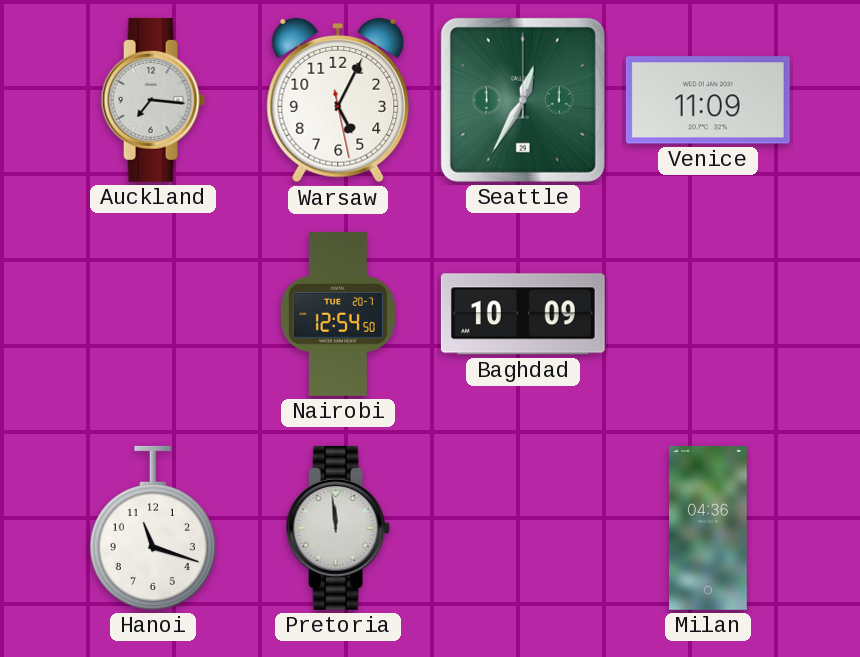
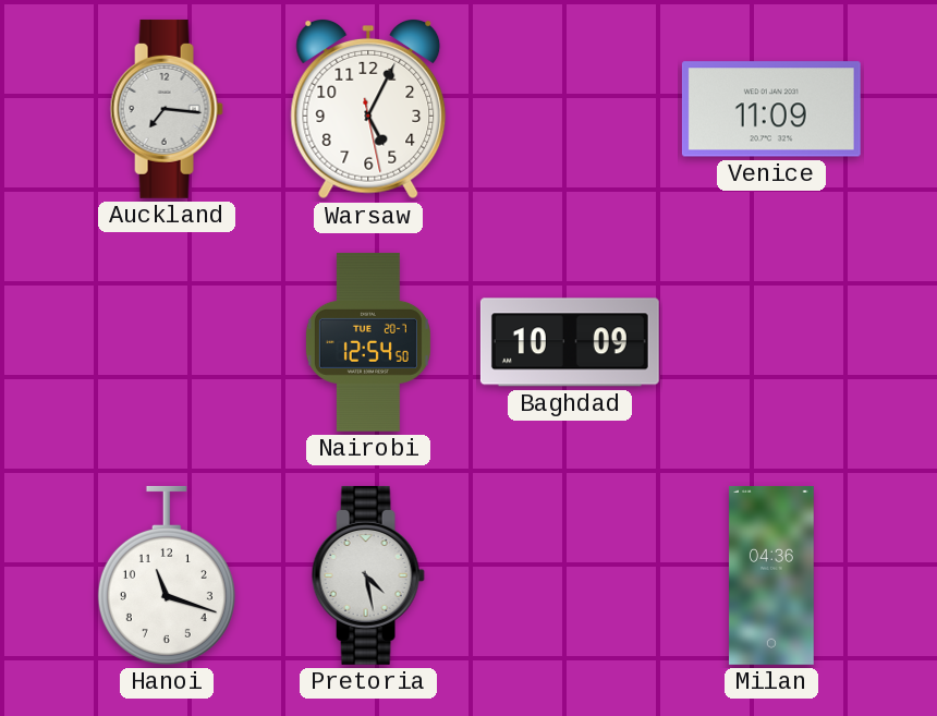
Seattle: 12:35 -> none
Pretoria: 11:59 -> 4:28
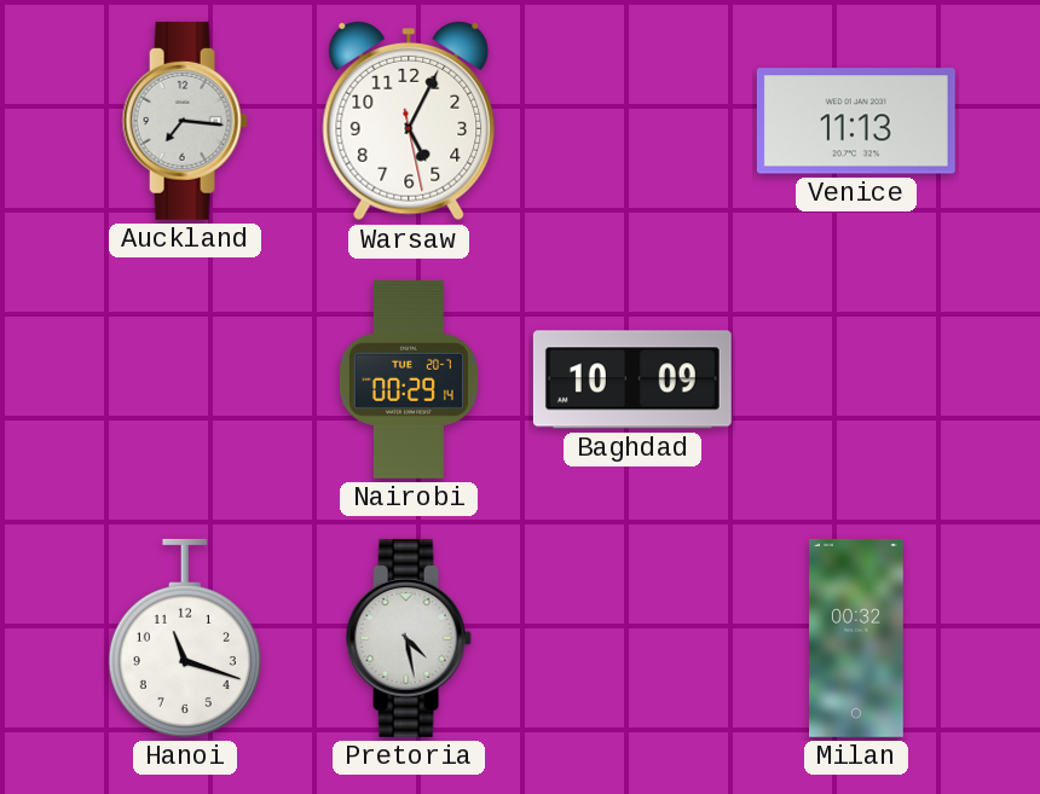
Venice: 11:09 -> 11:13
Nairobi: 12:54 -> 00:29
Milan: 04:36 -> 00:32
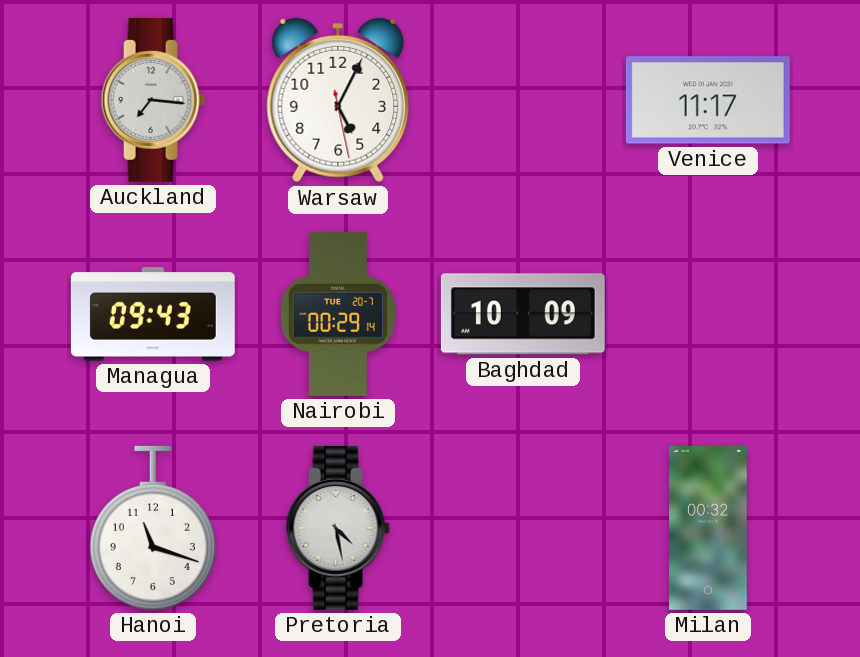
Venice: 11:13 -> 11:17
Managua: none -> 09:43
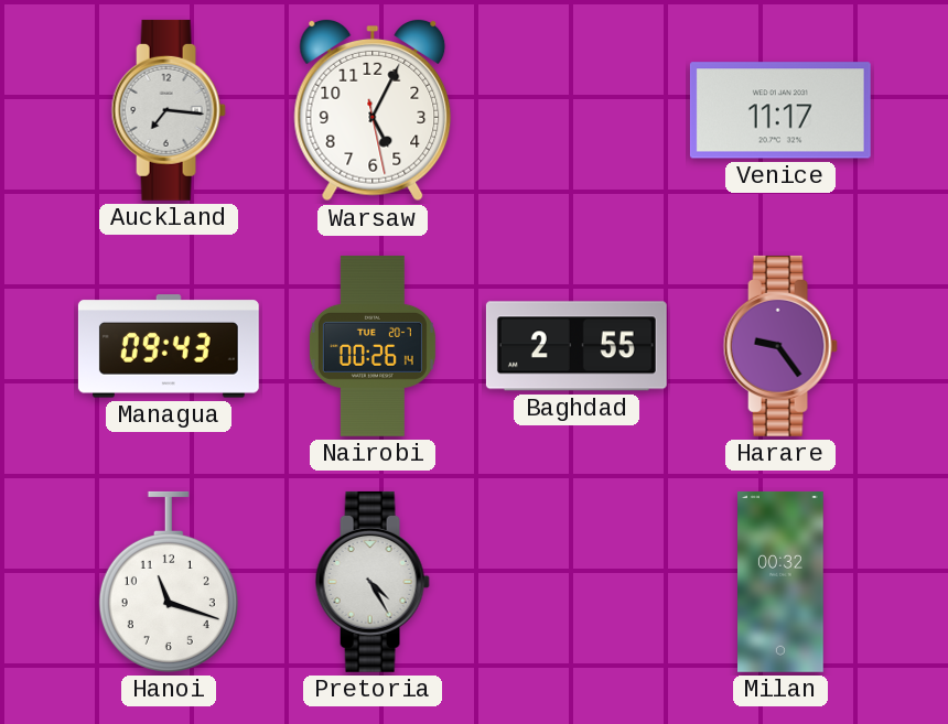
Nairobi: 00:29 -> 00:26
Baghdad: 10:09 -> 2:55
Harare: none -> 9:24
Pretoria: 4:28 -> 4:25
